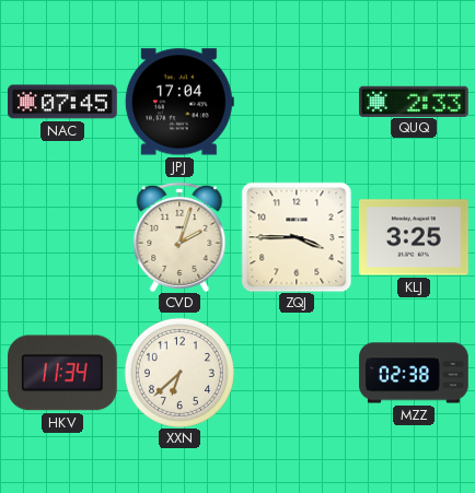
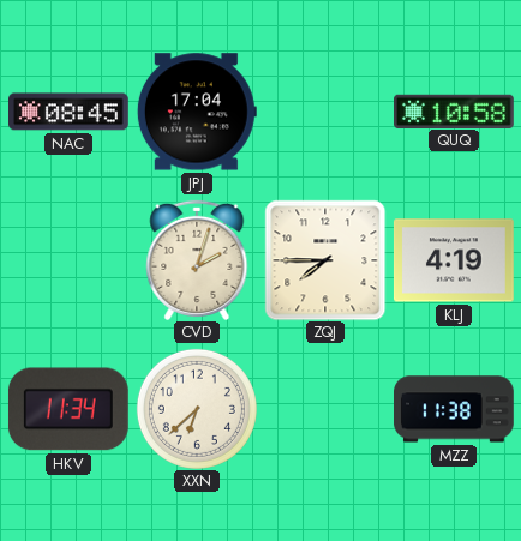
NAC: 07:45 -> 08:45
QUQ: 2:33 -> 10:58
ZQJ: 3:45 -> 7:45
KLJ: 3:25 -> 4:19
MZZ: 02:38 -> 11:38
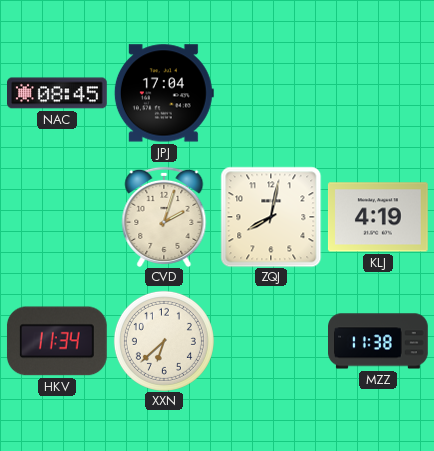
QUQ: 10:58 -> none
ZQJ: 7:45 -> 8:02
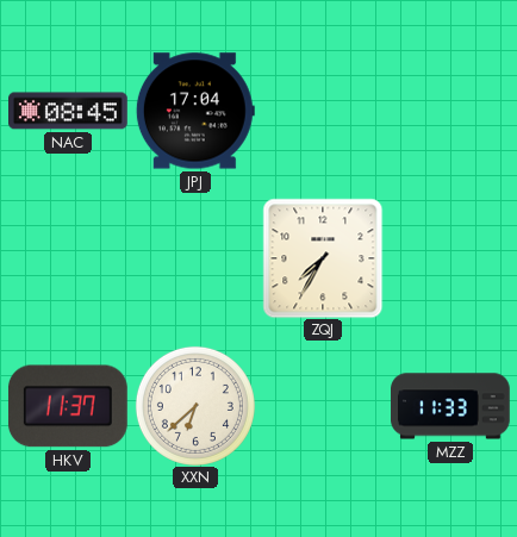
CVD: 2:03 -> none
ZQJ: 8:02 -> 7:35
KLJ: 4:19 -> none
HKV: 11:34 -> 11:37
MZZ: 11:38 -> 11:33
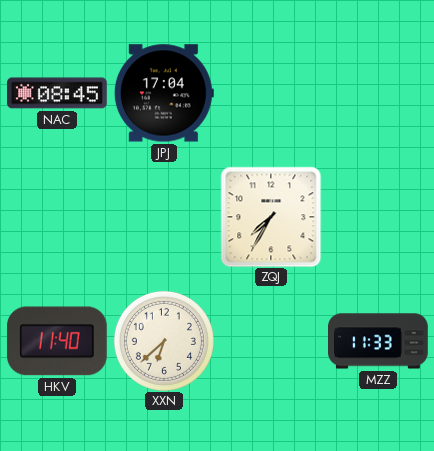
HKV: 11:37 -> 11:40
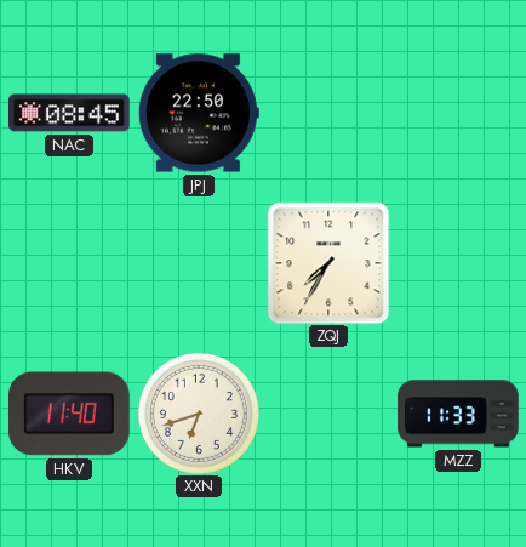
JPJ: 17:04 -> 22:50
XXN: 6:38 -> 6:42
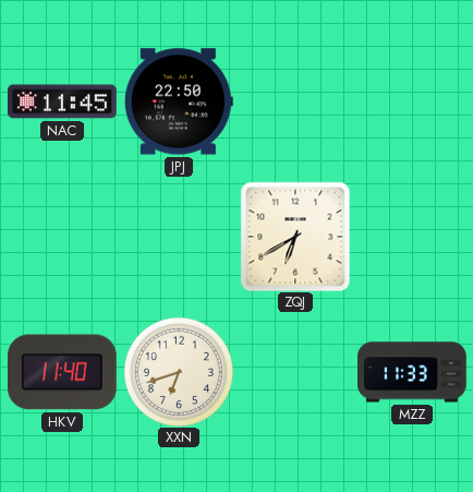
NAC: 08:45 -> 11:45
ZQJ: 7:35 -> 6:40
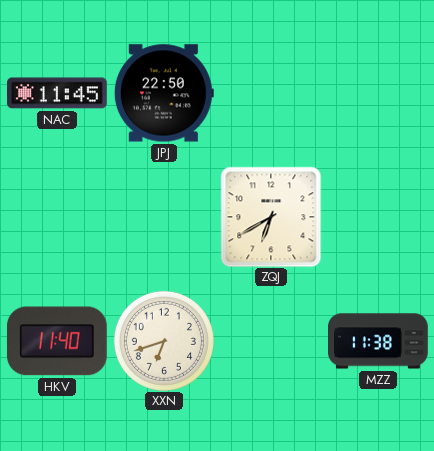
MZZ: 11:33 -> 11:38
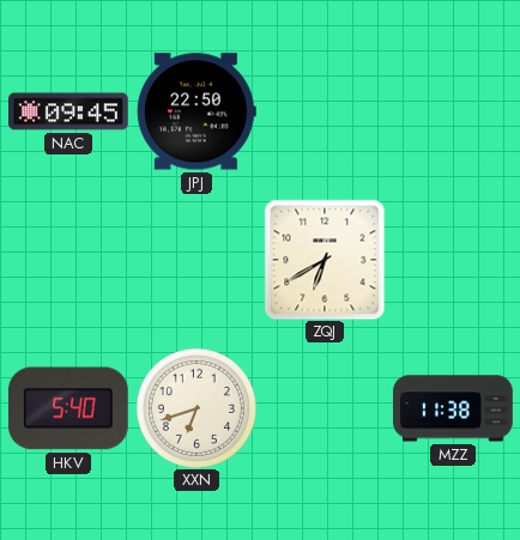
NAC: 11:45 -> 09:45
HKV: 11:40 -> 5:40
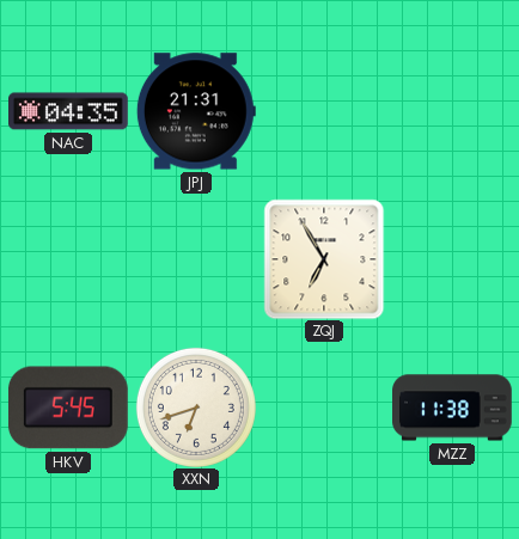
NAC: 09:45 -> 04:35
JPJ: 22:50 -> 21:31
ZQJ: 6:40 -> 6:55
HKV: 5:40 -> 5:45
